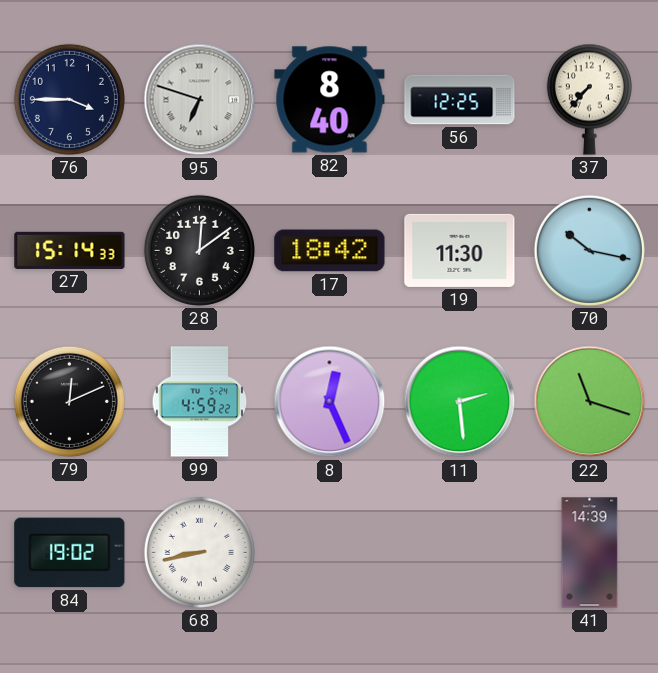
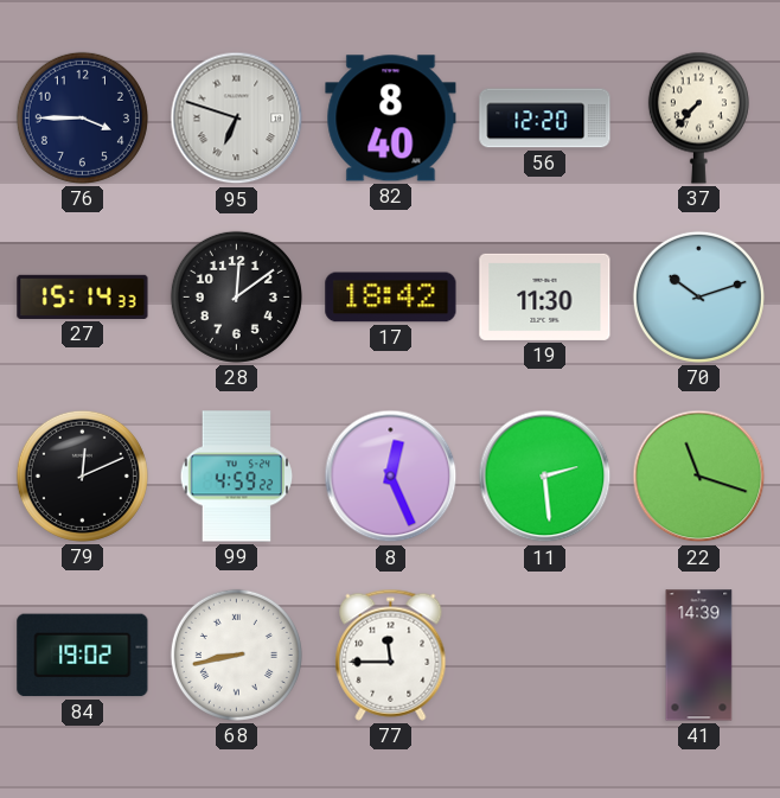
56: 12:25 -> 12:20
70: 10:17 -> 10:12
77: none -> 11:45
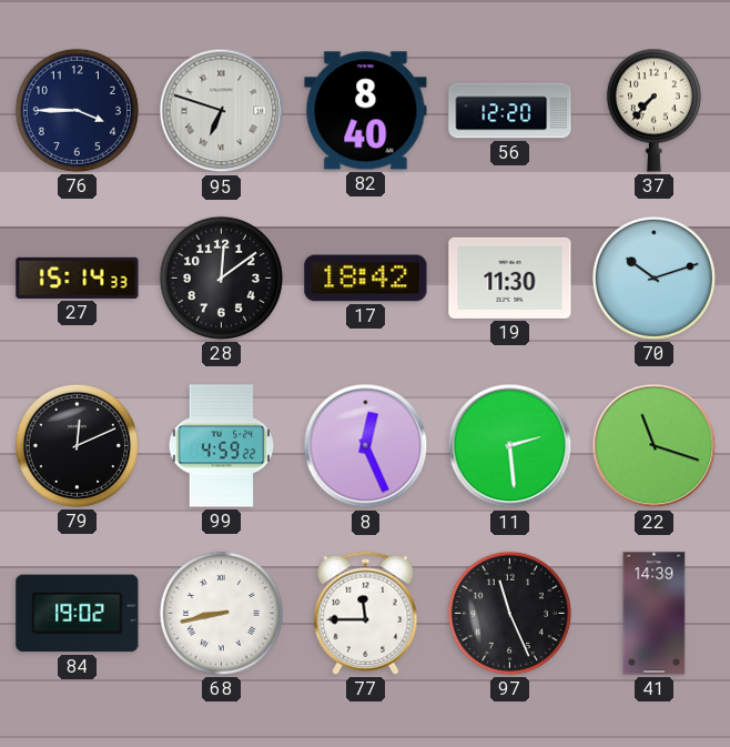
97: none -> 11:26
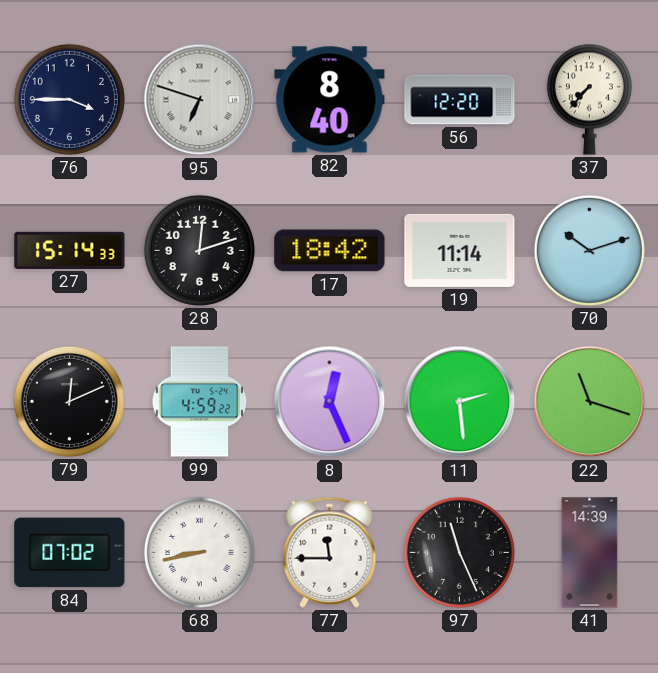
28: 12:09 -> 12:12
19: 11:30 -> 11:14
84: 19:02 -> 07:02
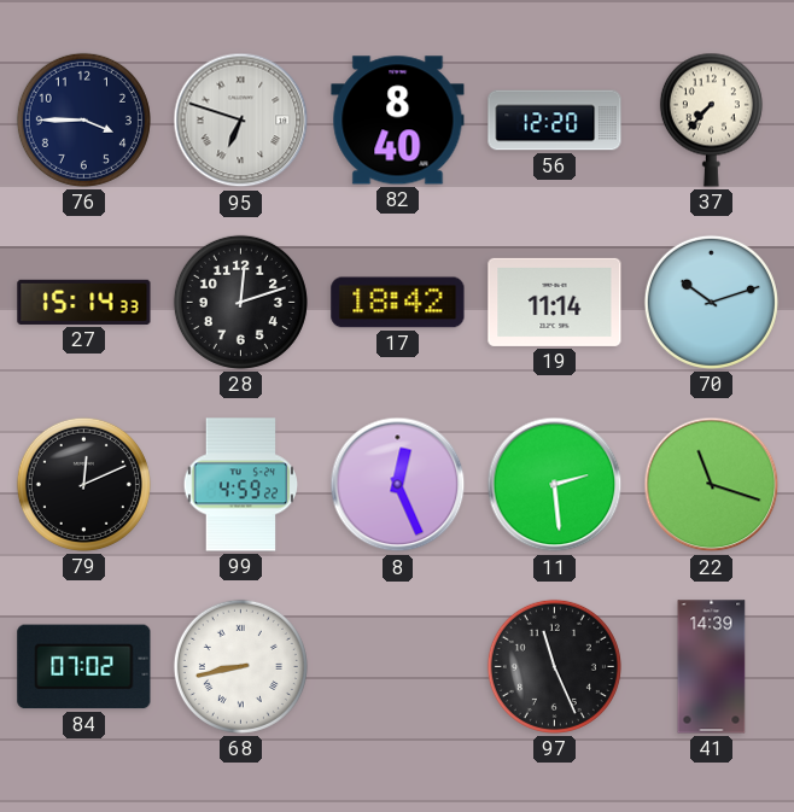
77: 11:45 -> none
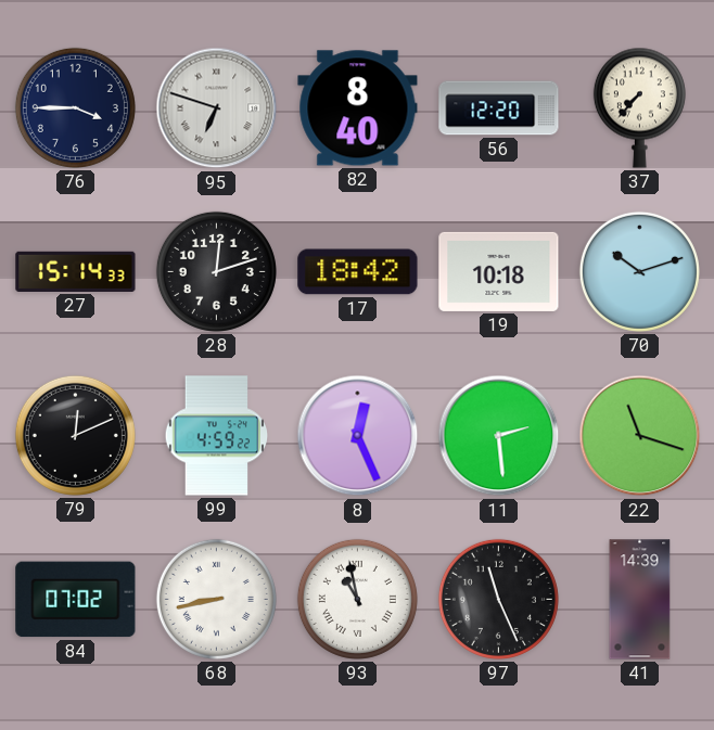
19: 11:14 -> 10:18
93: none -> 10:58
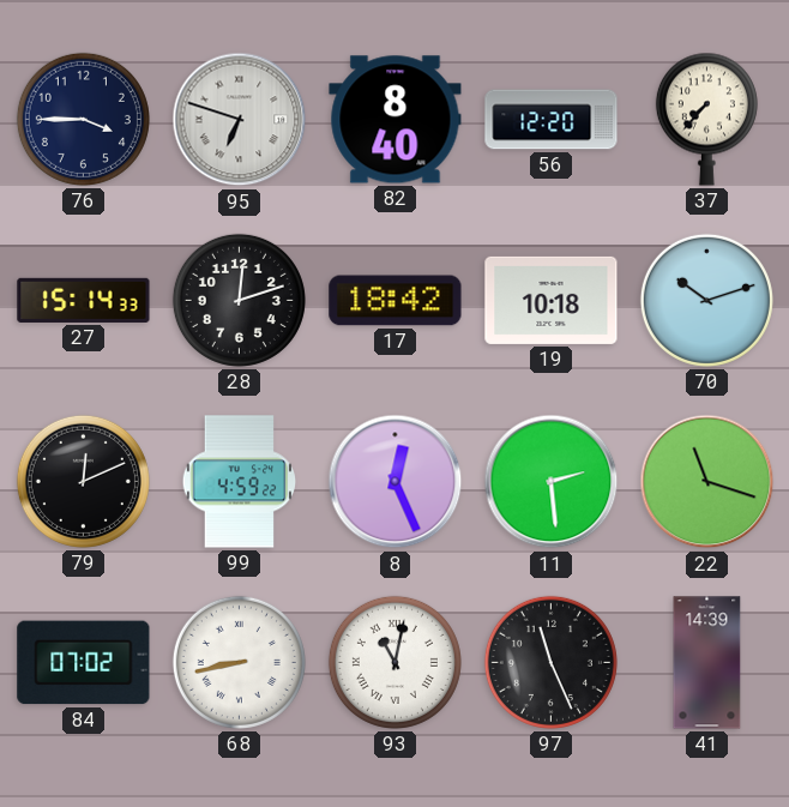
93: 10:58 -> 11:02
